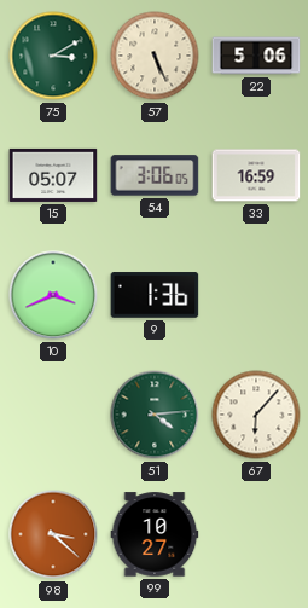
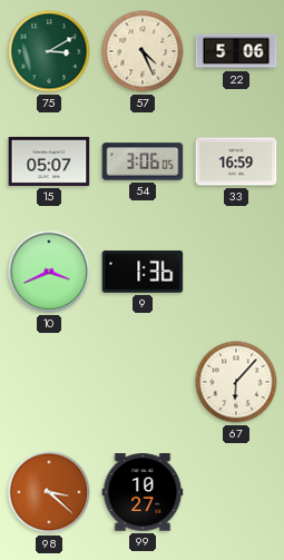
57: 5:26 -> 4:26
51: 4:14 -> none
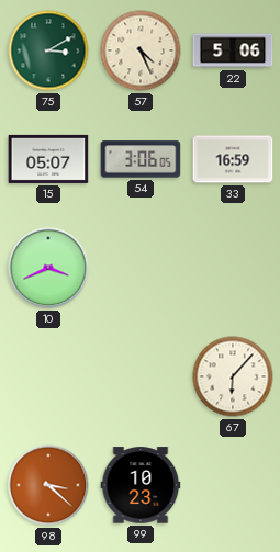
9: 1:36 -> none
99: 10:27 -> 10:23
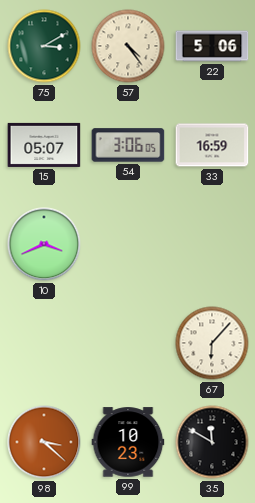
57: 4:26 -> 4:24
35: none -> 11:50
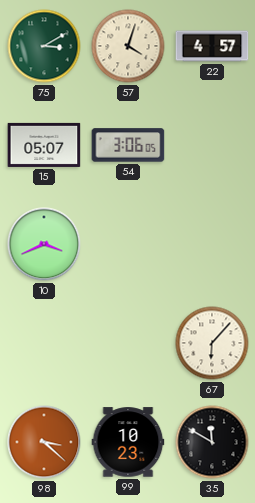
57: 4:24 -> 4:03
22: 5:06 -> 4:57
33: 16:59 -> none
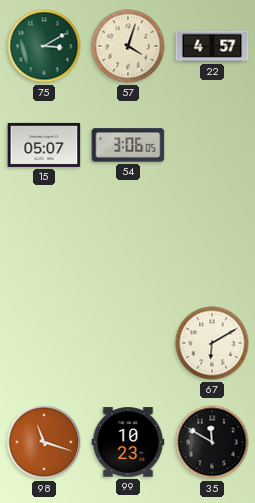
10: 3:41 -> none
67: 6:07 -> 6:10
98: 3:22 -> 11:18
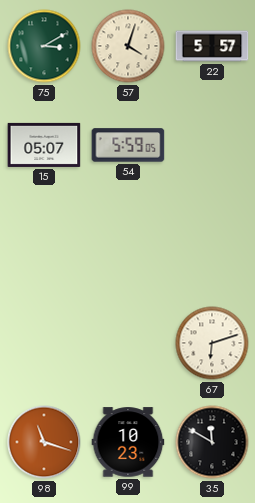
22: 4:57 -> 5:57
54: 3:06 -> 5:59
67: 6:10 -> 6:12
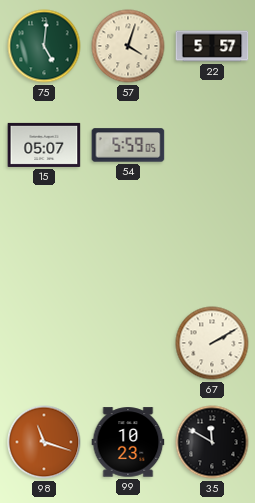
75: 3:10 -> 5:01
67: 6:12 -> 2:10
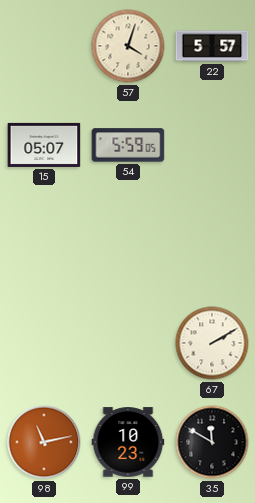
75: 5:01 -> none
98: 11:18 -> 11:13
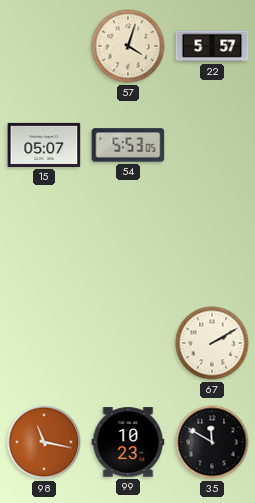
54: 5:59 -> 5:53
98: 11:13 -> 11:17
